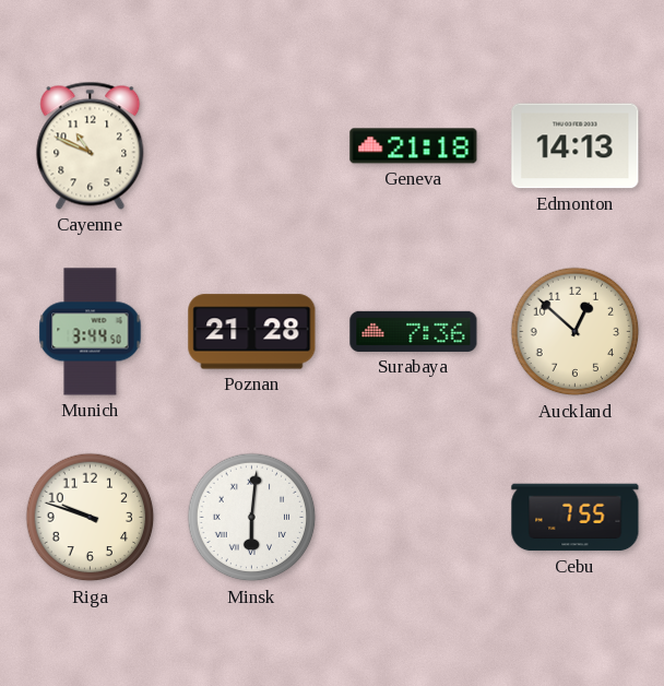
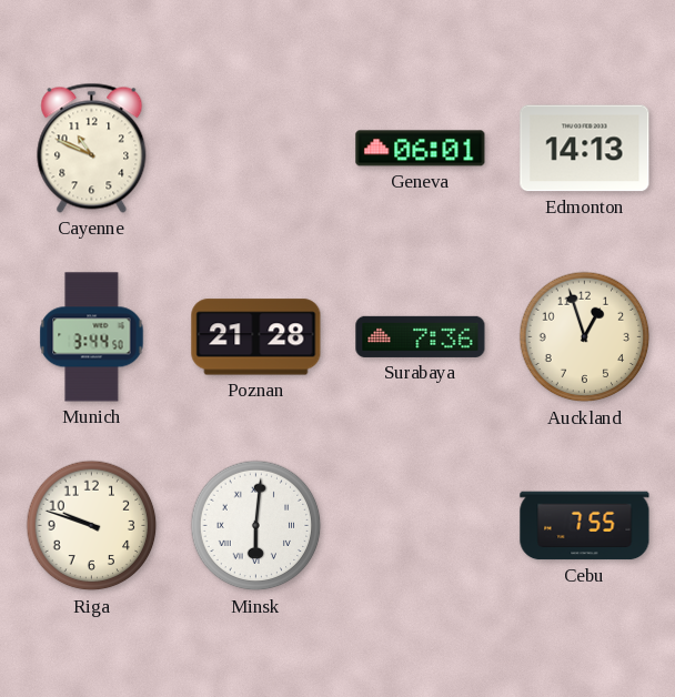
Geneva: 21:18 -> 06:01
Auckland: 12:52 -> 12:57
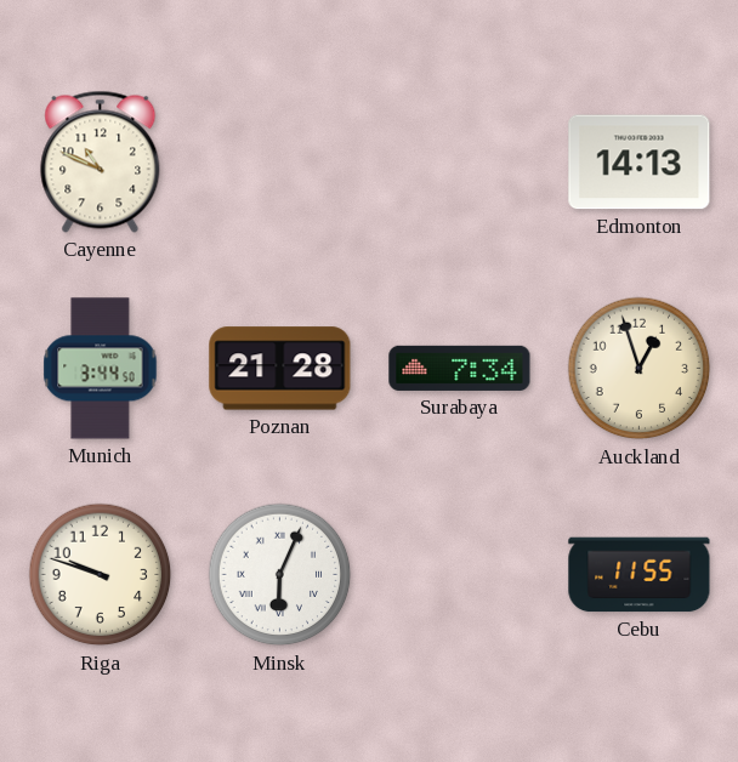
Geneva: 06:01 -> none
Surabaya: 7:36 -> 7:34
Minsk: 6:01 -> 6:04
Cebu: 7:55 -> 11:55
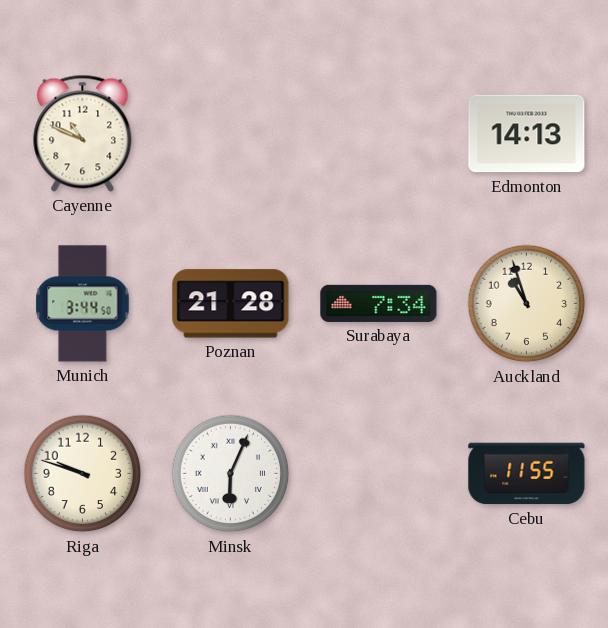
Auckland: 12:57 -> 10:57
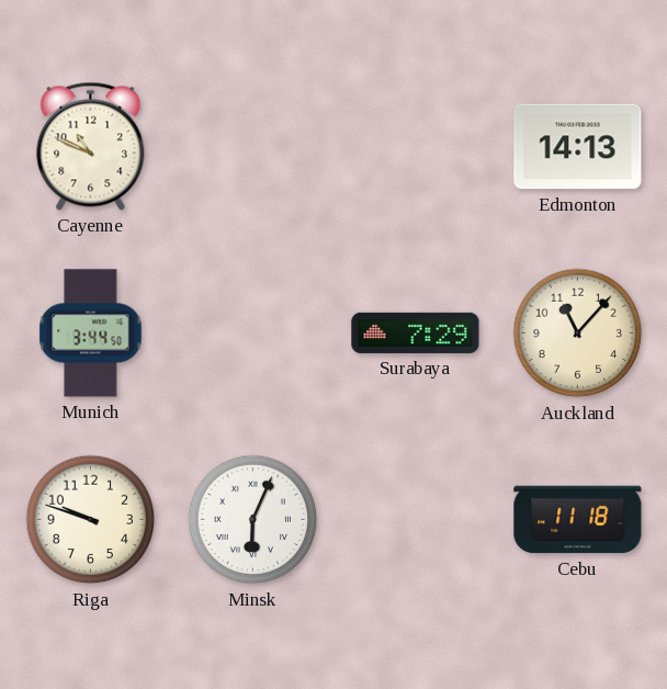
Poznan: 21:28 -> none
Surabaya: 7:34 -> 7:29
Auckland: 10:57 -> 11:07
Cebu: 11:55 -> 11:18
